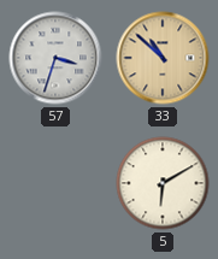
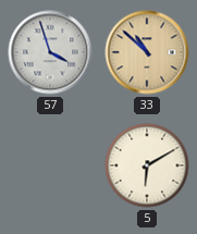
57: 3:33 -> 3:57
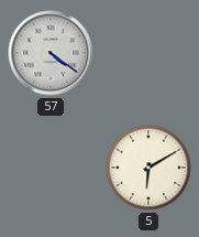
57: 3:57 -> 4:21
33: 10:52 -> none
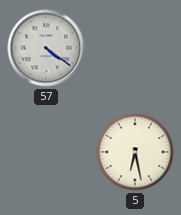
5: 6:10 -> 6:28
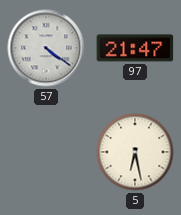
97: none -> 21:47
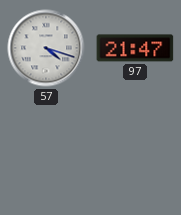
57: 4:21 -> 4:18
5: 6:28 -> none
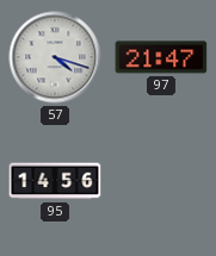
95: none -> 14:56
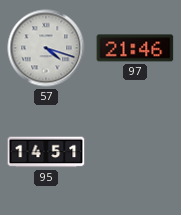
97: 21:47 -> 21:46
95: 14:56 -> 14:51
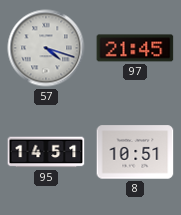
97: 21:46 -> 21:45
8: none -> 10:51
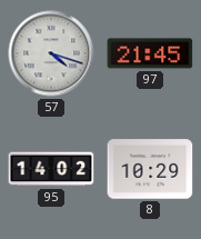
95: 14:51 -> 14:02
8: 10:51 -> 10:29
